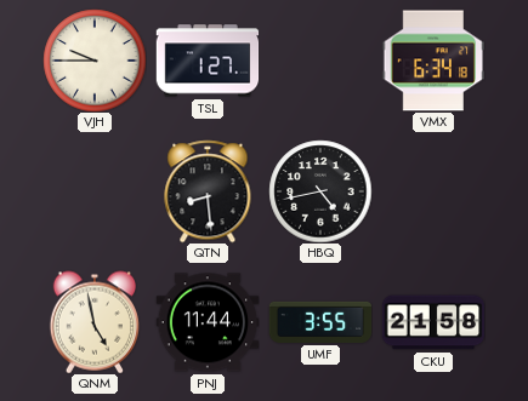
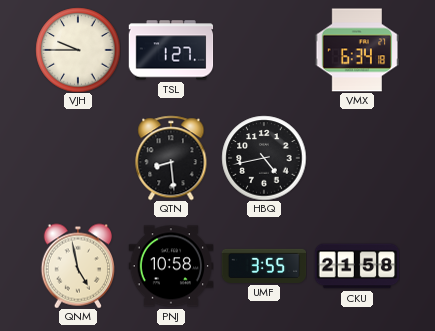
PNJ: 11:44 -> 10:58
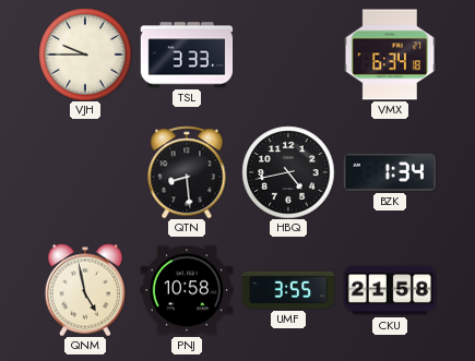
TSL: 1:27 -> 3:33
BZK: none -> 1:34
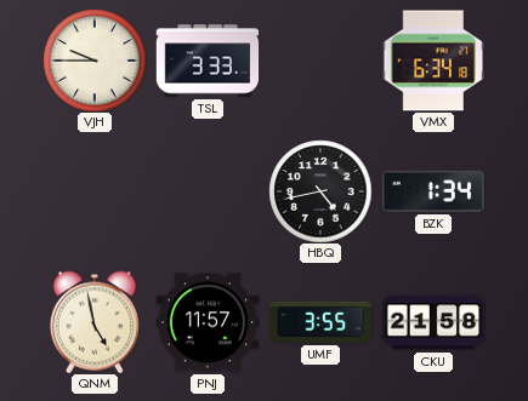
QTN: 8:29 -> none
PNJ: 10:58 -> 11:57
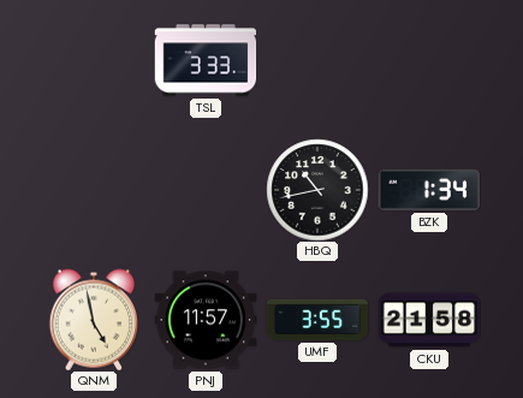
VJH: 9:45 -> none
VMX: 6:34 -> none
HBQ: 4:43 -> 10:43
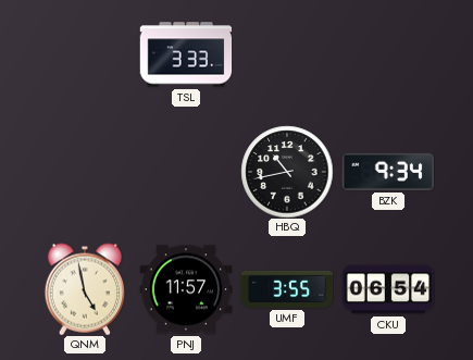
BZK: 1:34 -> 9:34
CKU: 21:58 -> 06:54
